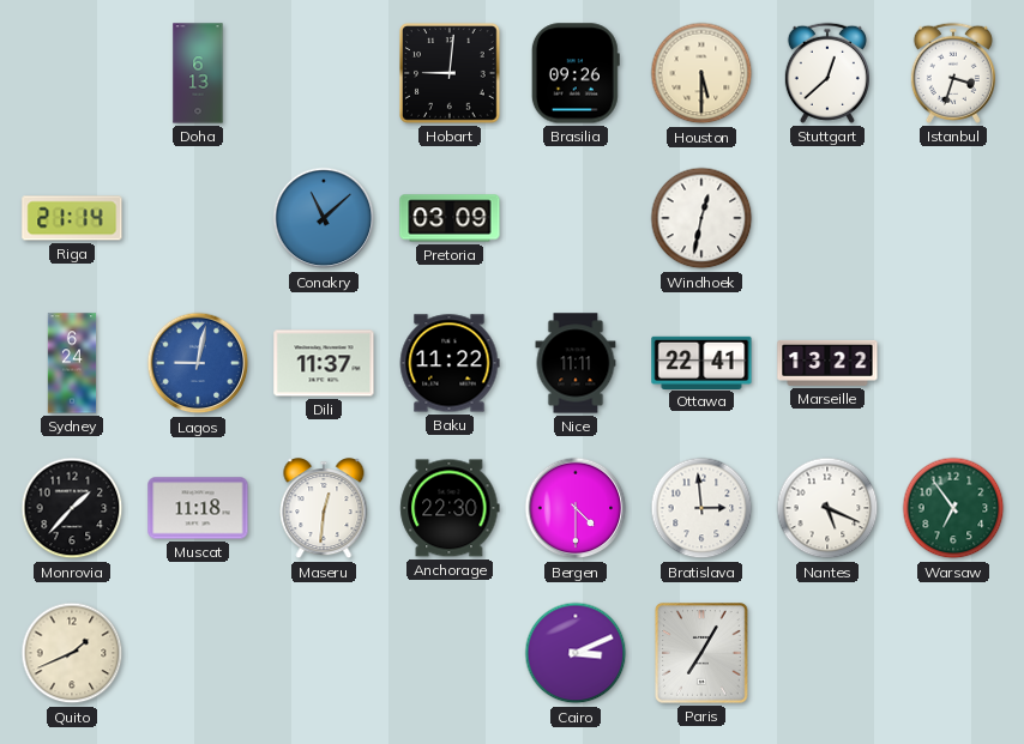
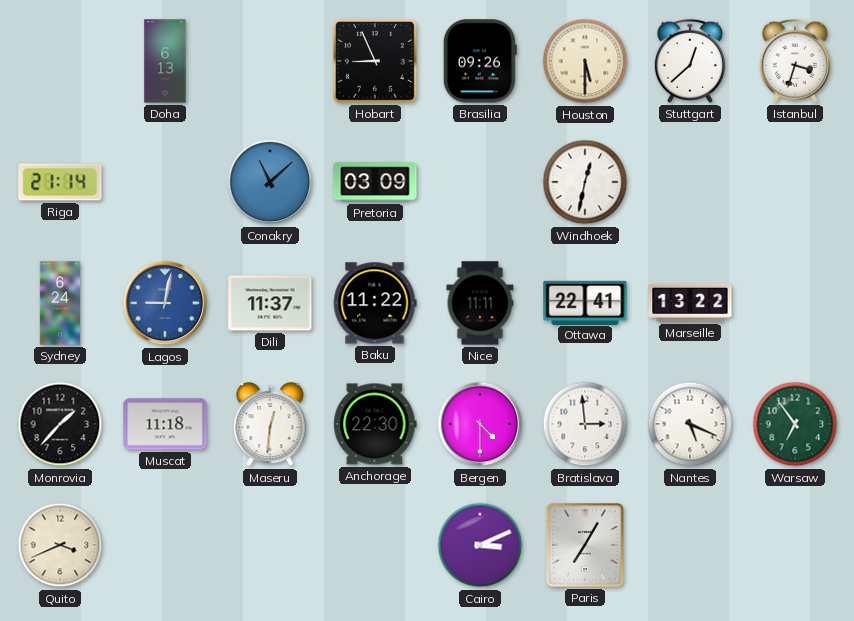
Hobart: 9:01 -> 8:56
Quito: 1:41 -> 3:41
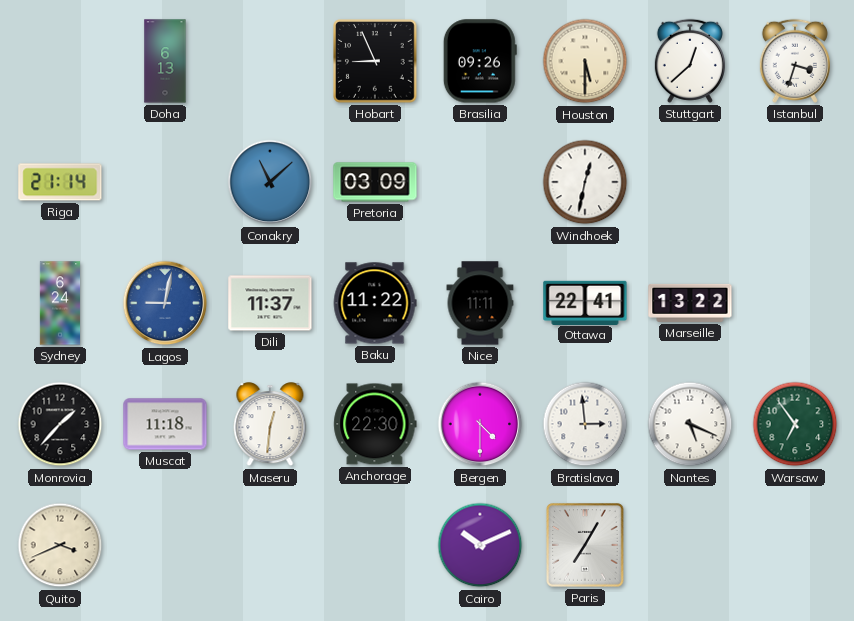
Cairo: 3:11 -> 10:11
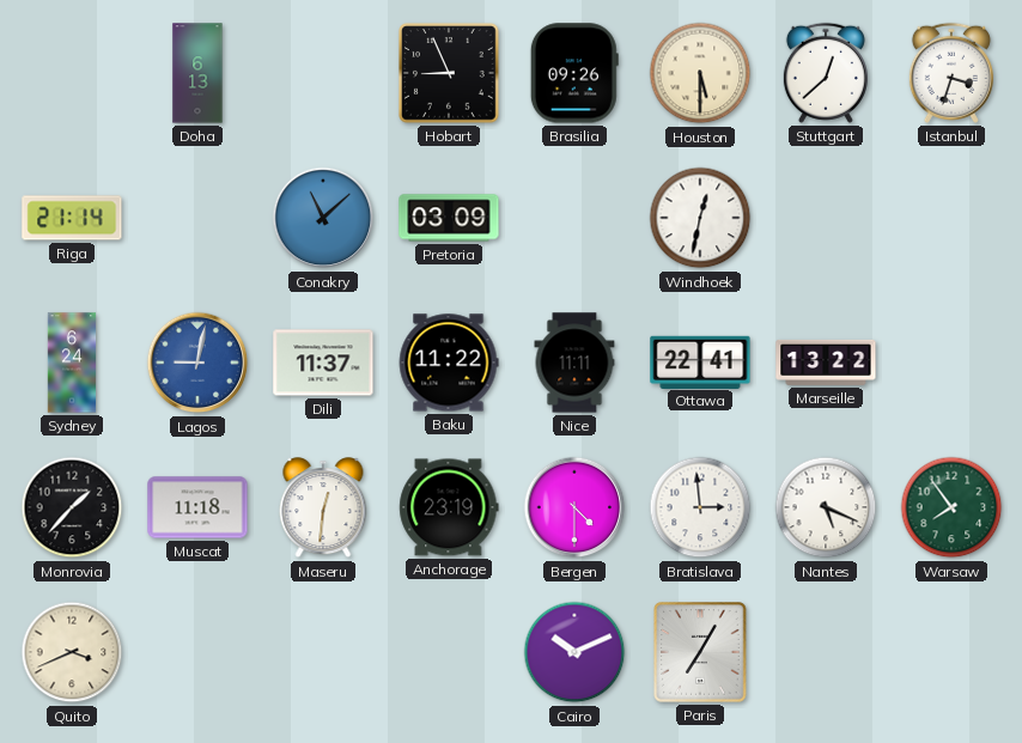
Anchorage: 22:30 -> 23:19
Warsaw: 6:54 -> 7:54
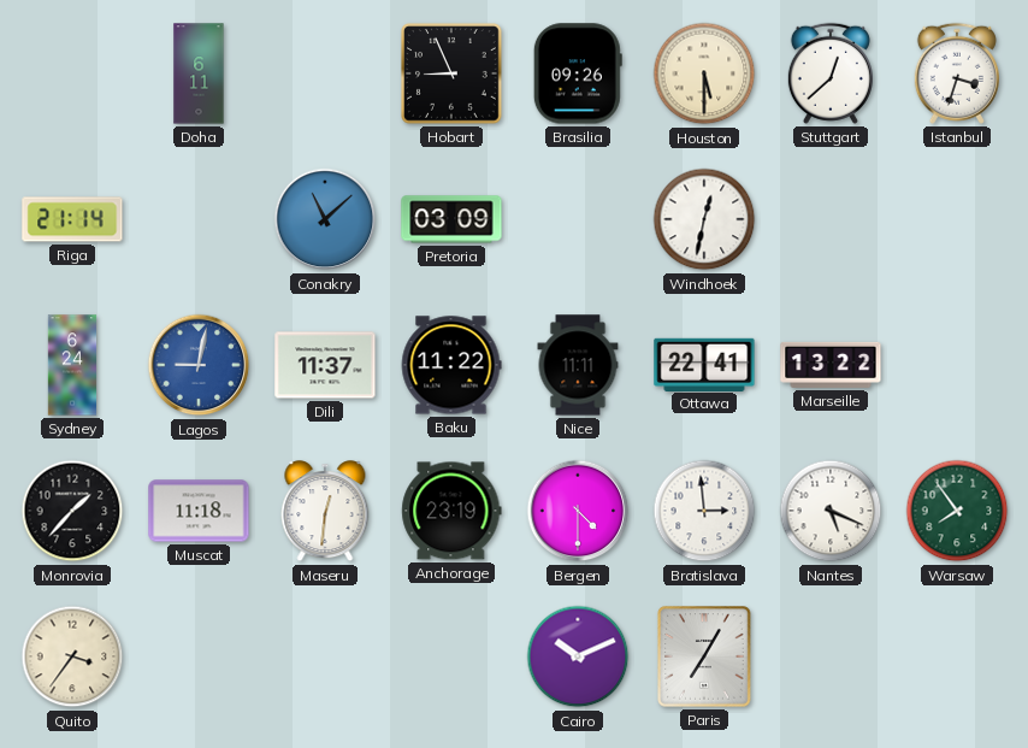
Doha: 6:13 -> 6:11
Quito: 3:41 -> 3:36
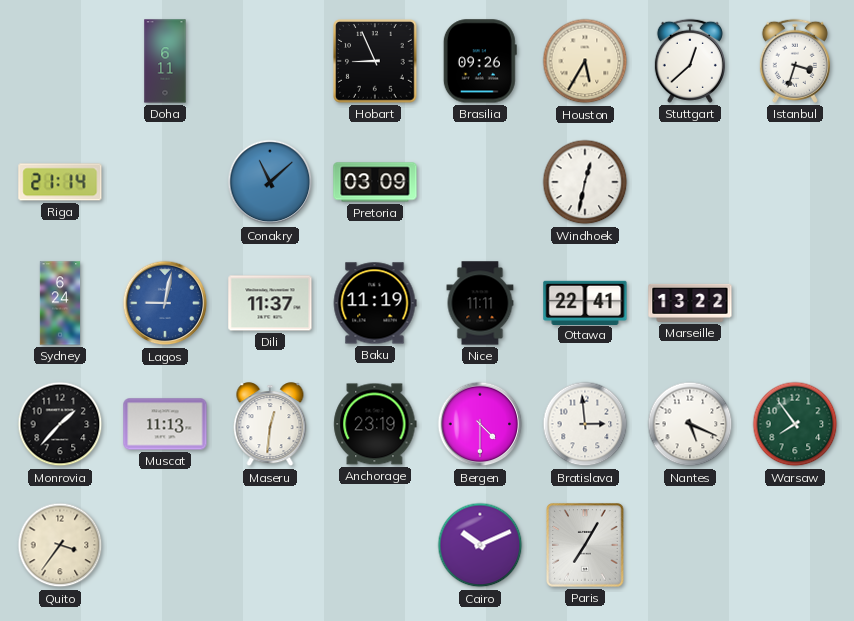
Houston: 5:30 -> 5:35
Baku: 11:22 -> 11:19
Muscat: 11:18 -> 11:13
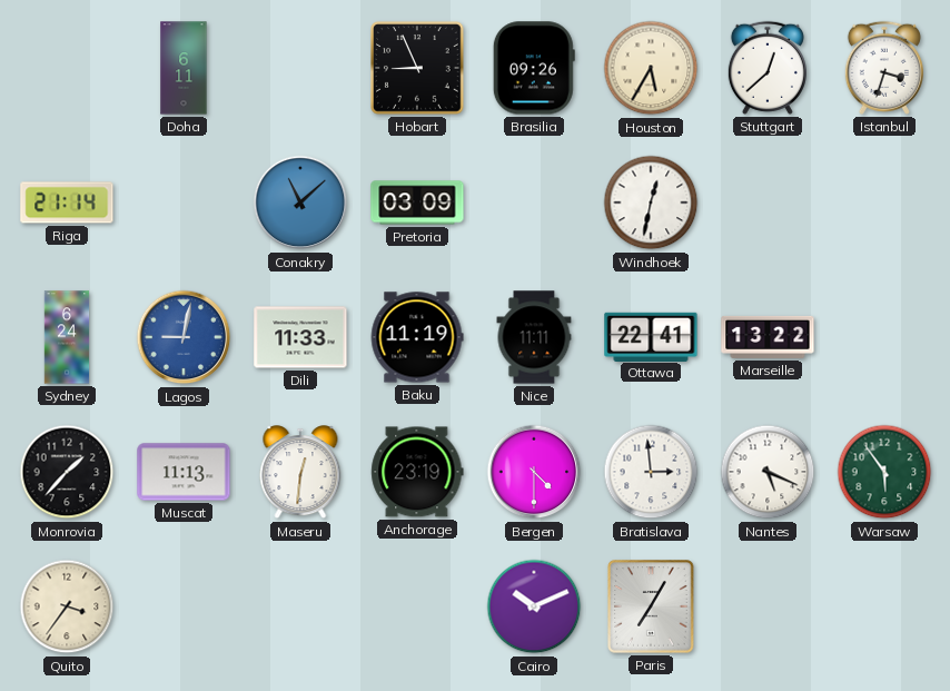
Dili: 11:37 -> 11:33
Warsaw: 7:54 -> 5:54
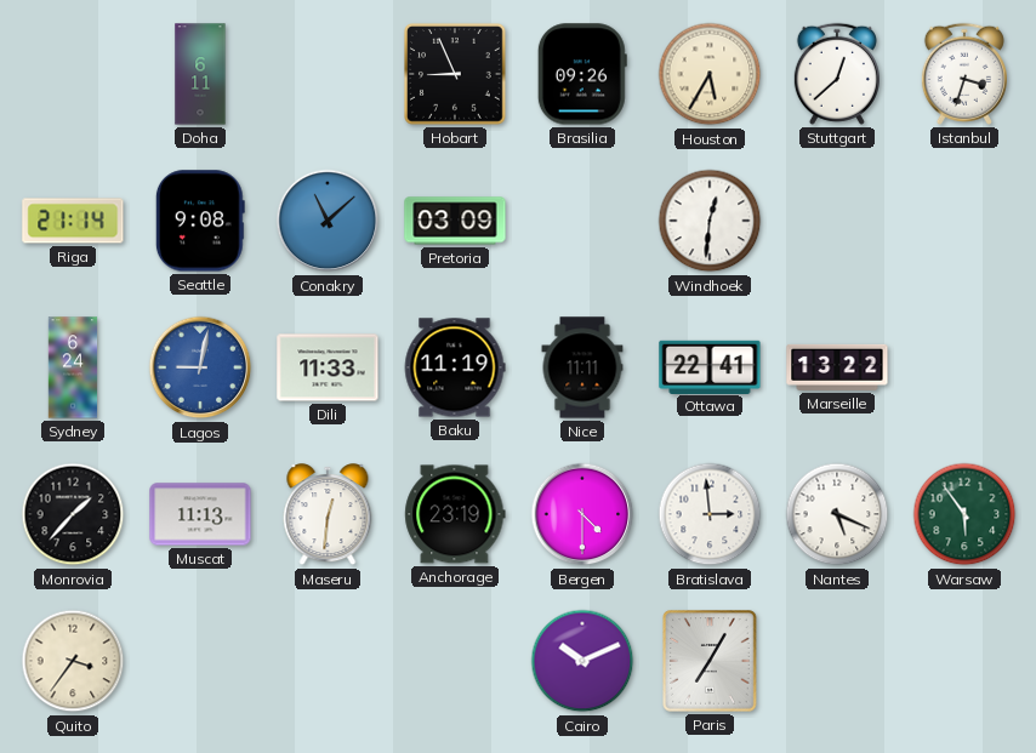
Seattle: none -> 9:08
Windhoek: 12:32 -> 12:31
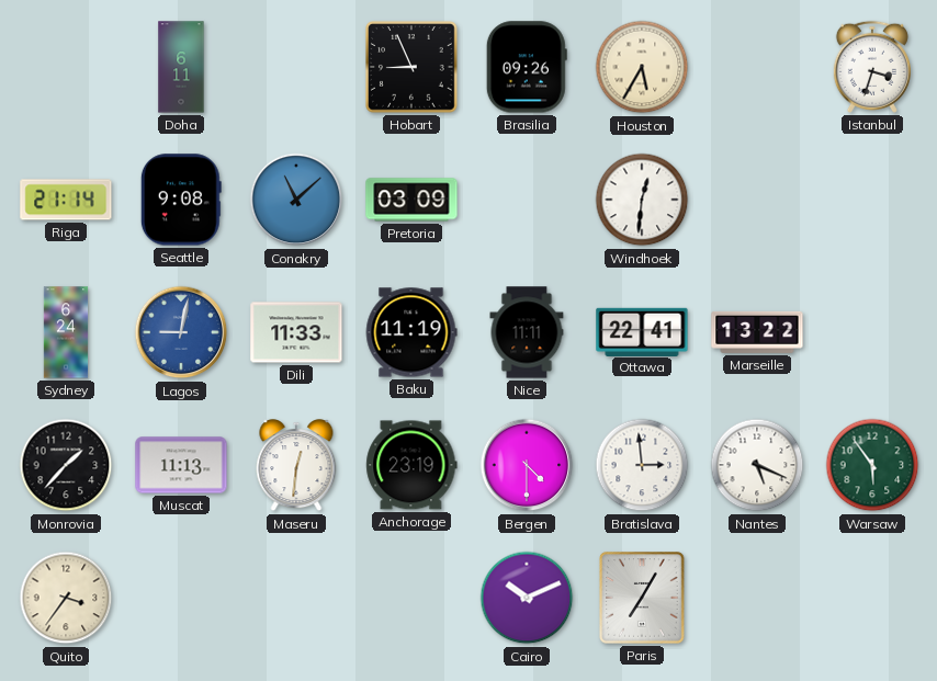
Stuttgart: 12:38 -> none
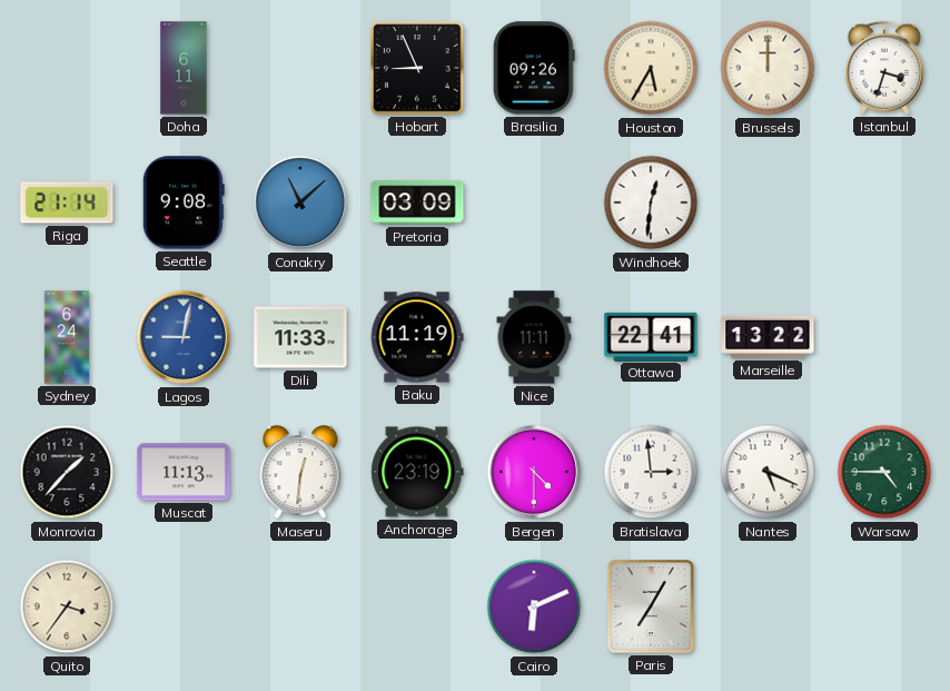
Brussels: none -> 12:00
Warsaw: 5:54 -> 4:45
Cairo: 10:11 -> 6:11
